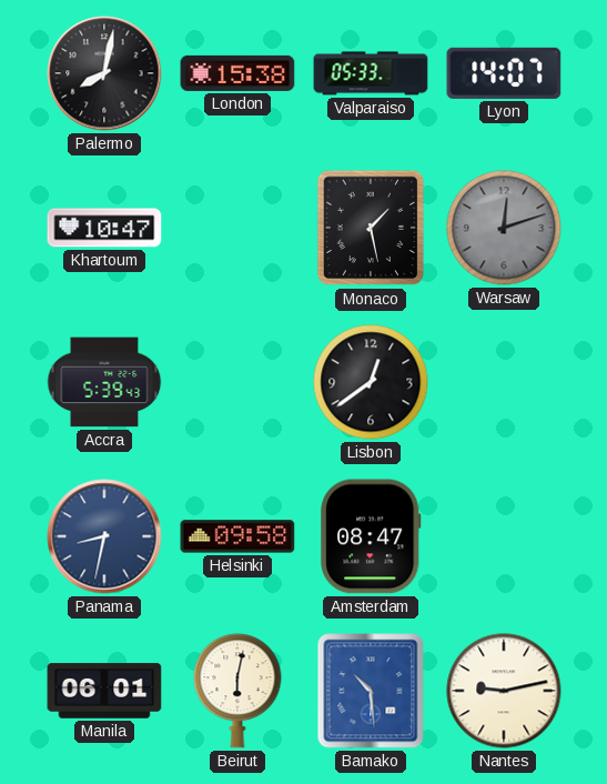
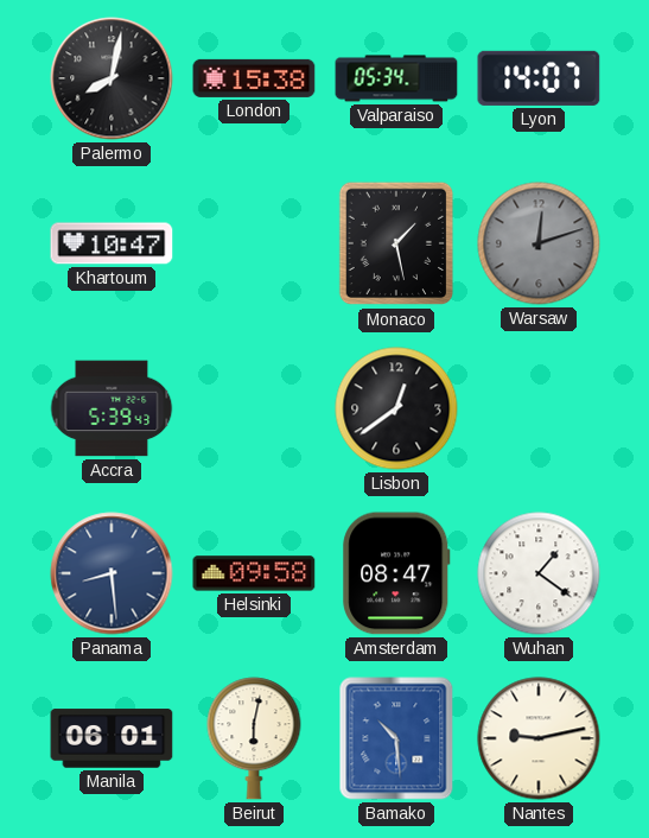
Valparaiso: 05:33 -> 05:34
Panama: 8:32 -> 8:29
Wuhan: none -> 1:21
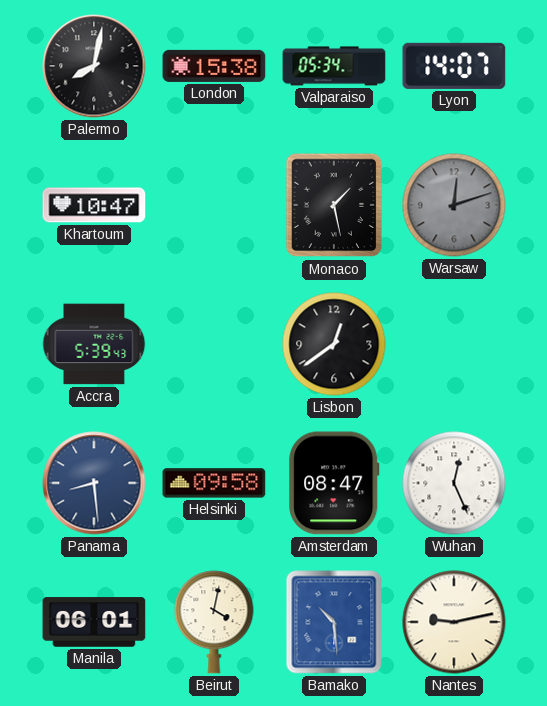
Wuhan: 1:21 -> 12:26
Beirut: 6:02 -> 4:02
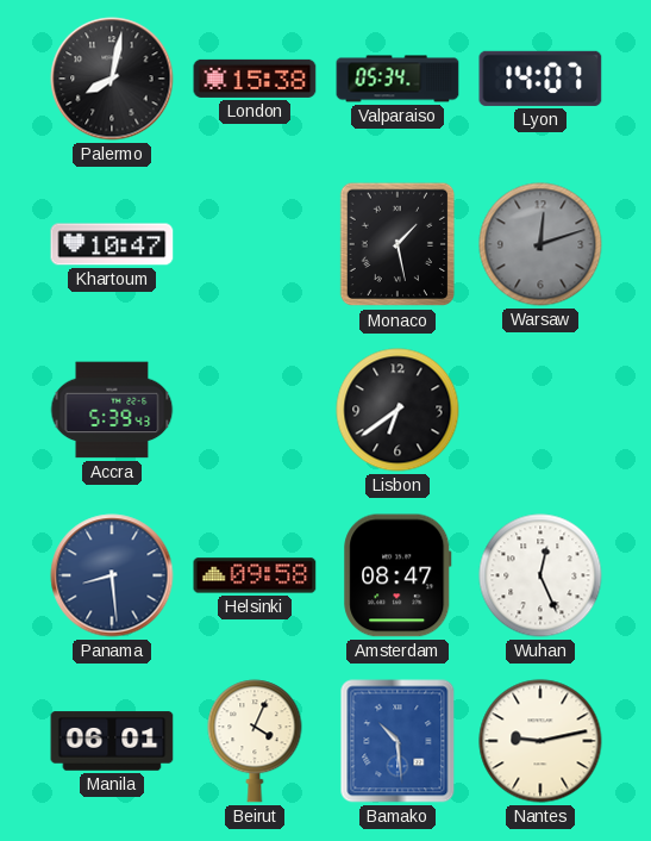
Lisbon: 12:39 -> 6:39
Beirut: 4:02 -> 4:04
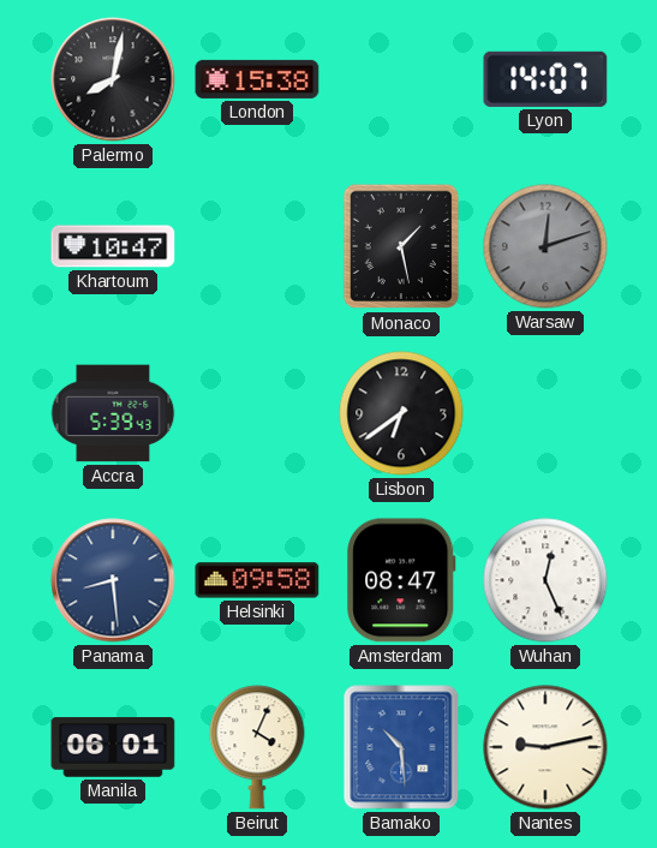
Valparaiso: 05:34 -> none
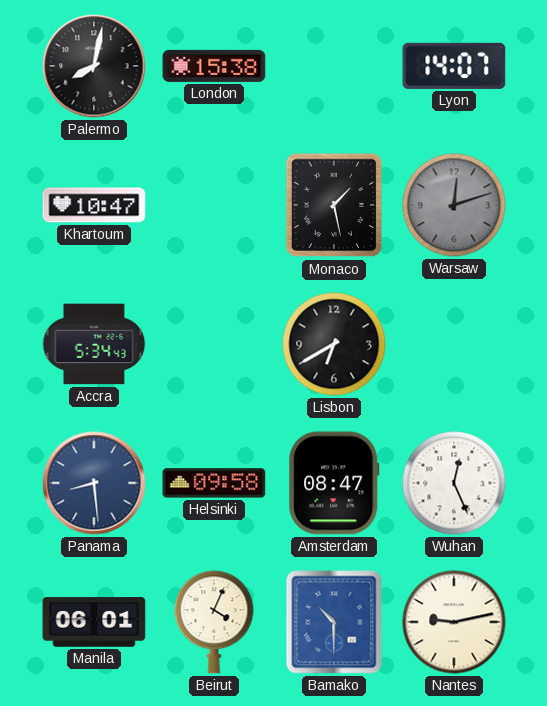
Accra: 5:39 -> 5:34
Lisbon: 6:39 -> 6:40
Bamako: 10:29 -> 10:30
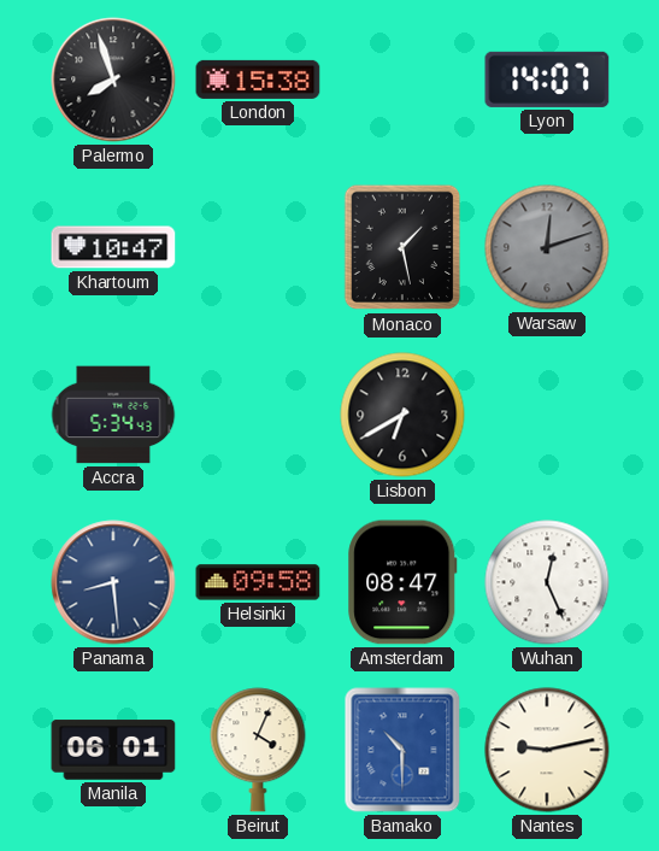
Palermo: 8:02 -> 7:57
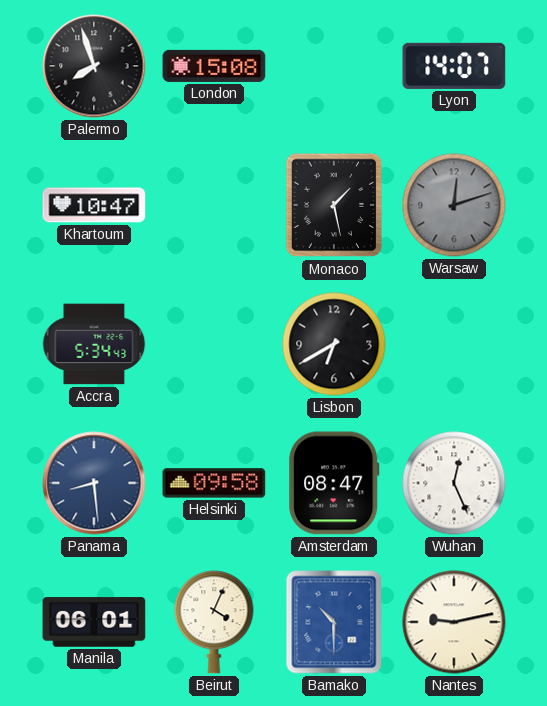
London: 15:38 -> 15:08
